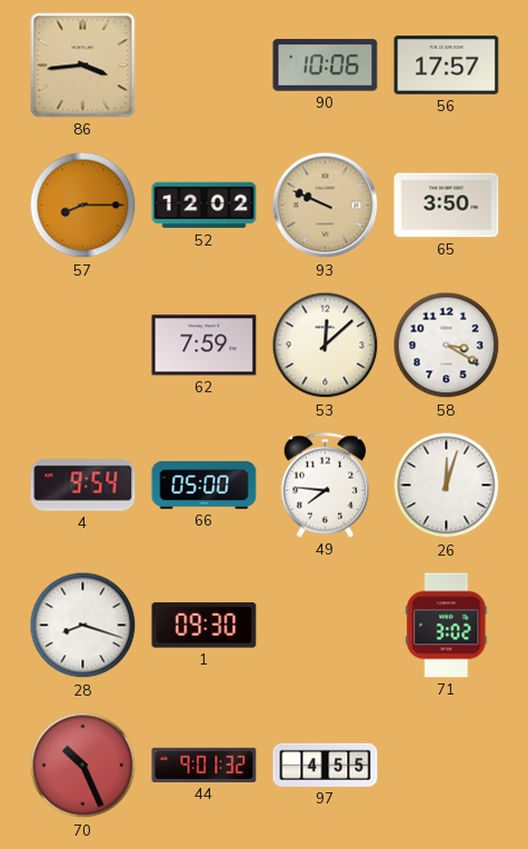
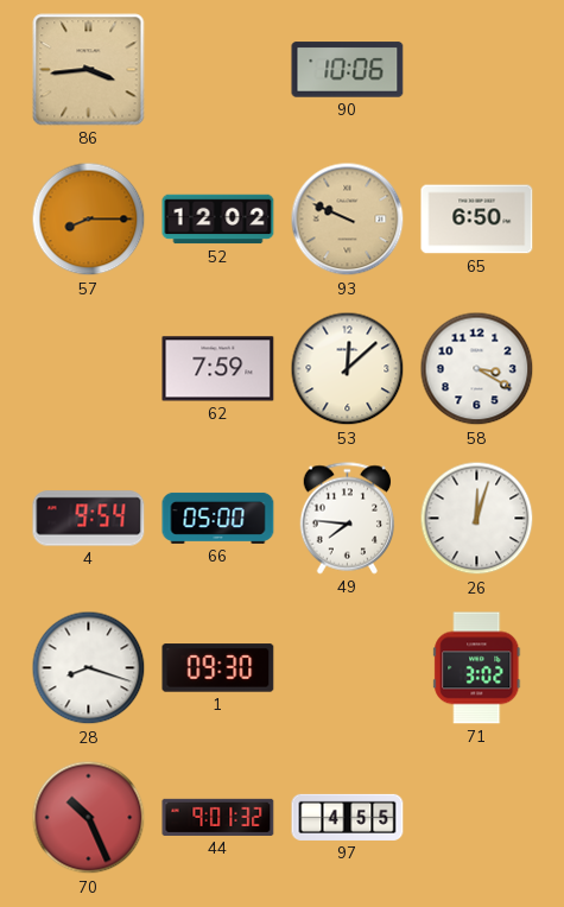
56: 17:57 -> none
65: 3:50 -> 6:50
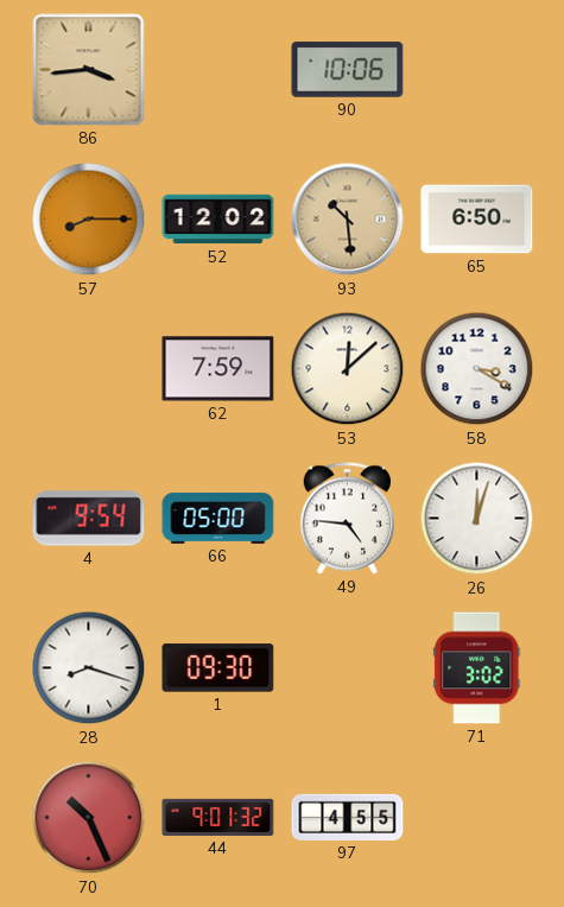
93: 9:49 -> 10:29
49: 7:46 -> 4:46
